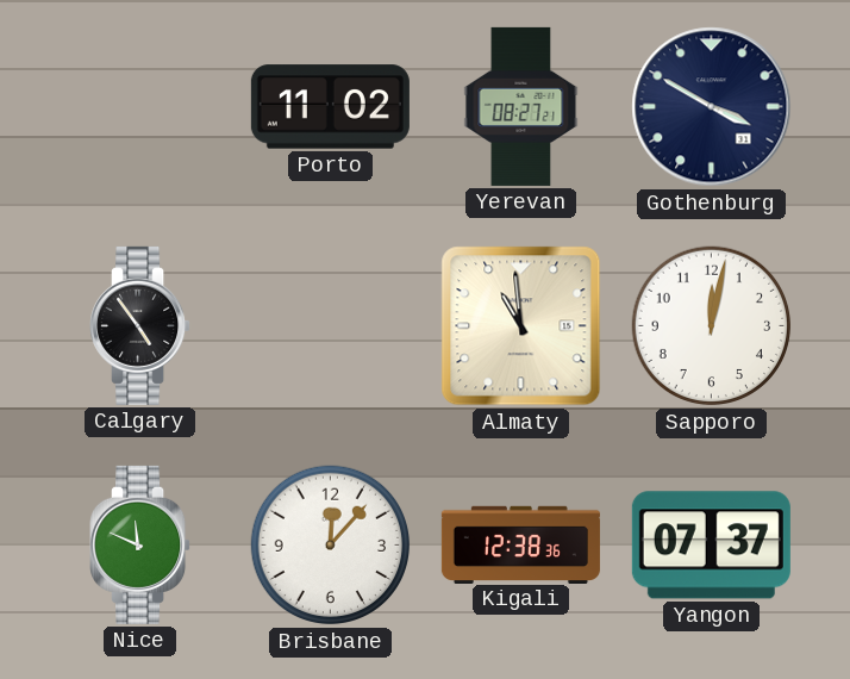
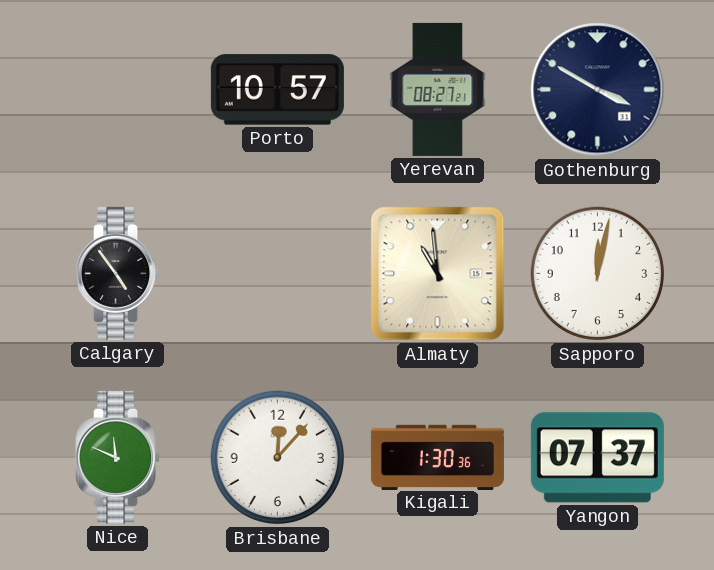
Porto: 11:02 -> 10:57
Kigali: 12:38 -> 1:30
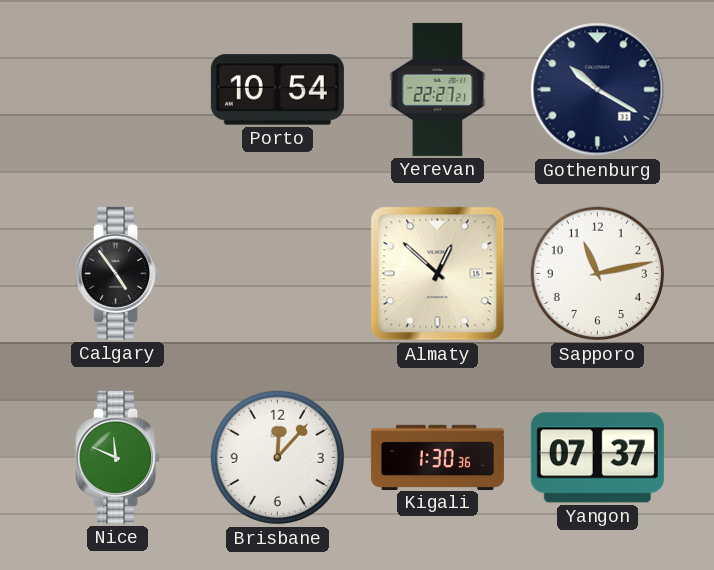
Porto: 10:57 -> 10:54
Yerevan: 08:27 -> 22:27
Gothenburg: 3:50 -> 10:20
Almaty: 10:59 -> 12:52
Sapporo: 12:02 -> 11:13
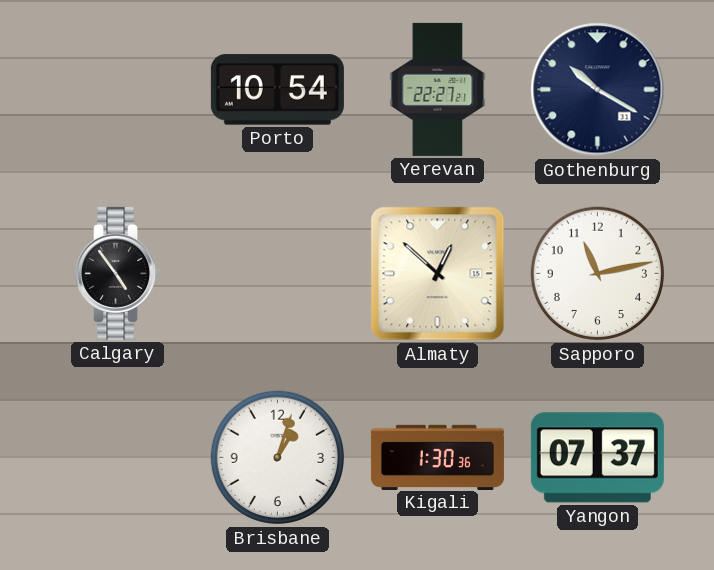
Nice: 11:49 -> none
Brisbane: 12:07 -> 1:03
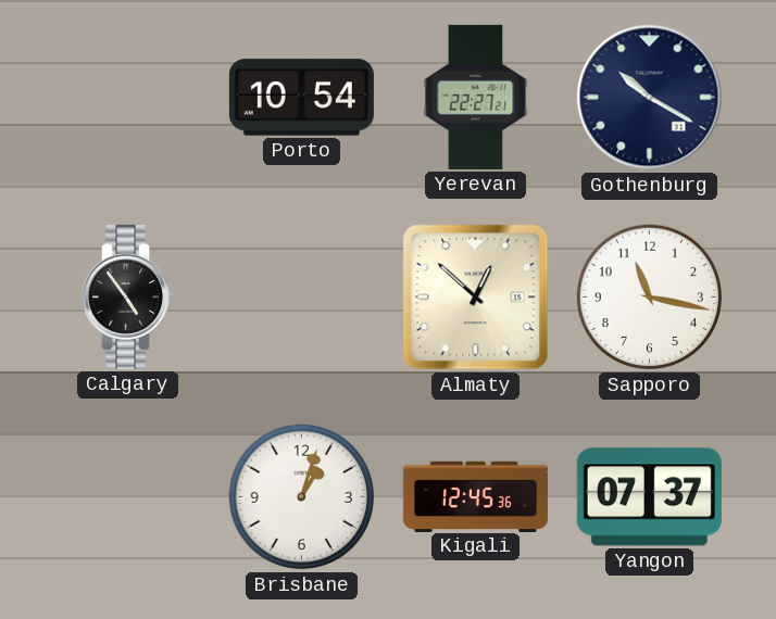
Sapporo: 11:13 -> 11:17
Kigali: 1:30 -> 12:45
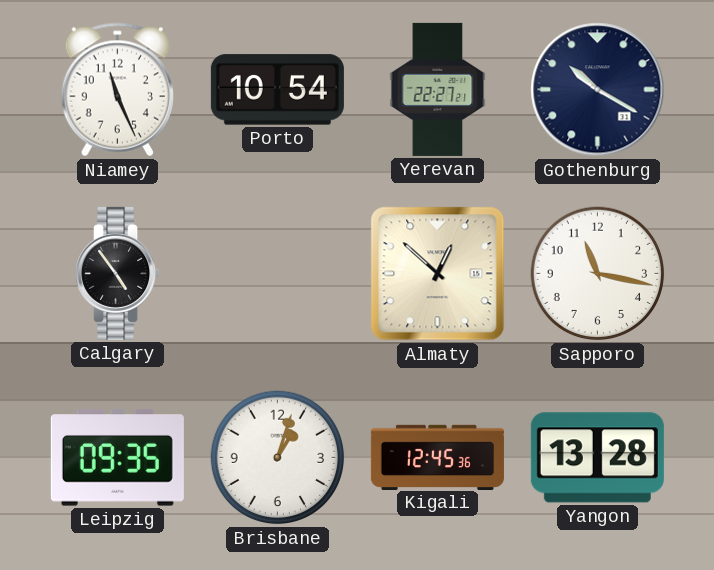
Niamey: none -> 11:26
Leipzig: none -> 09:35
Yangon: 07:37 -> 13:28
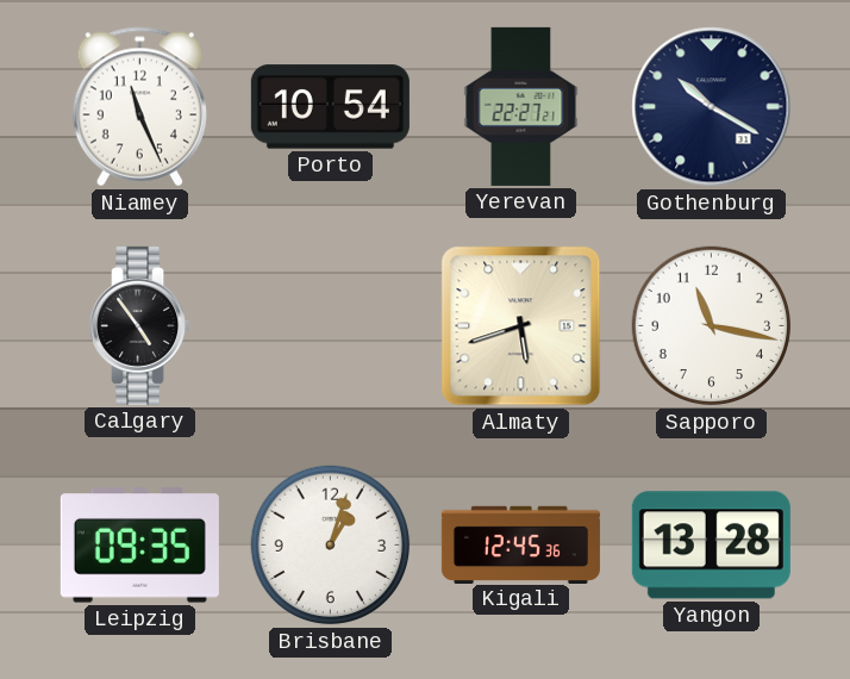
Almaty: 12:52 -> 5:42
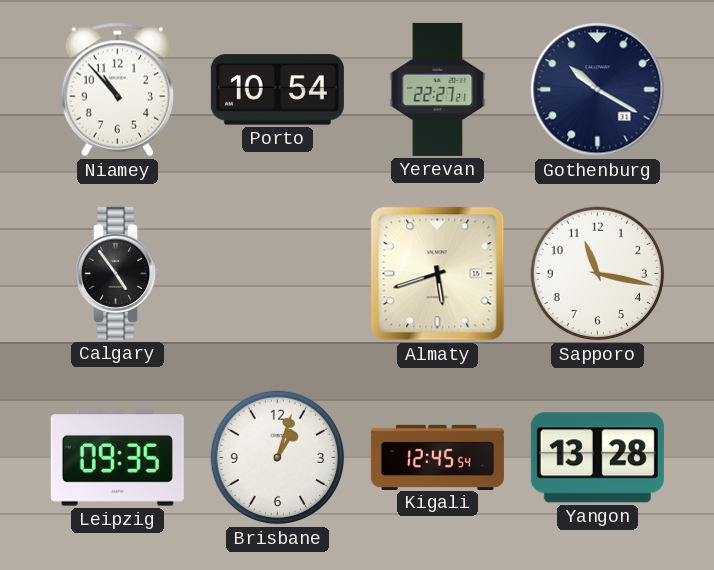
Niamey: 11:26 -> 10:53
Kigali: 12:45:36 -> 12:45:54
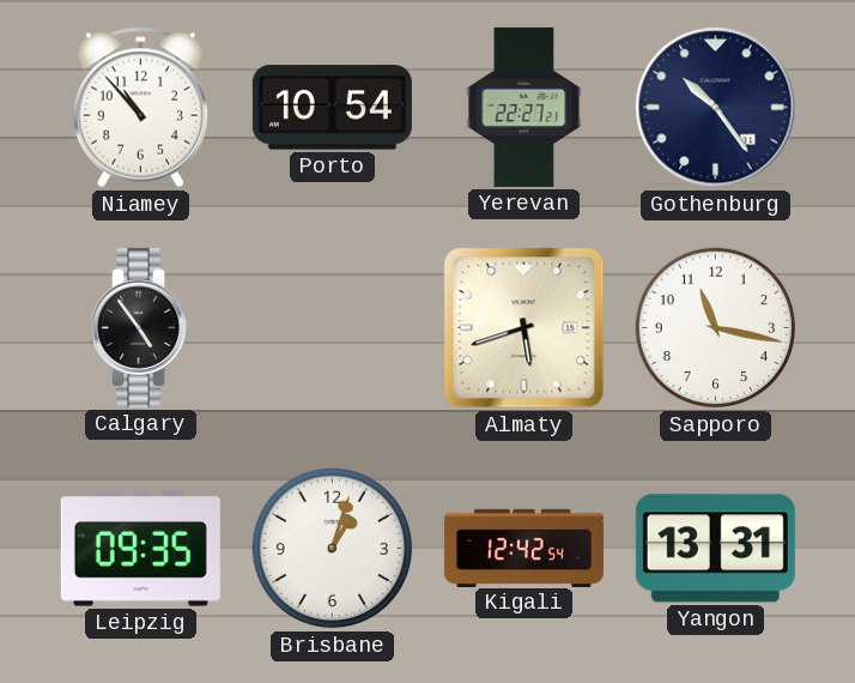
Gothenburg: 10:20 -> 10:24
Kigali: 12:45 -> 12:42
Yangon: 13:28 -> 13:31
